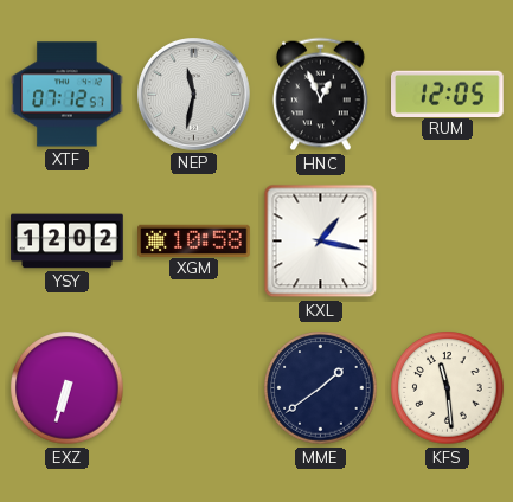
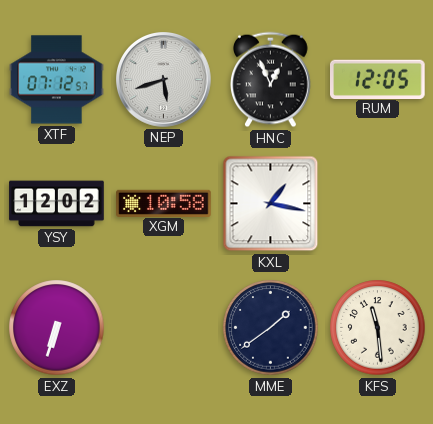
NEP: 11:32 -> 5:42
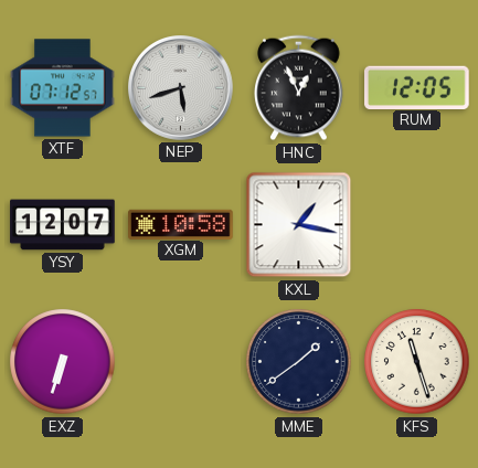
YSY: 12:02 -> 12:07
KFS: 11:29 -> 11:27
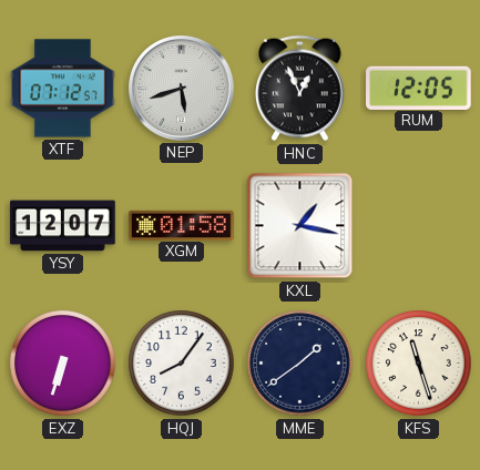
XGM: 10:58 -> 01:58
HQJ: none -> 8:06
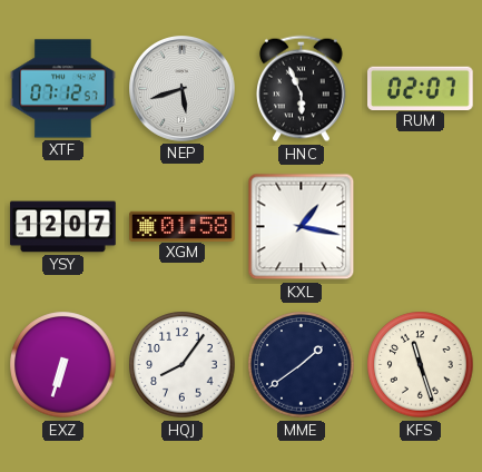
HNC: 12:56 -> 5:56
RUM: 12:05 -> 02:07
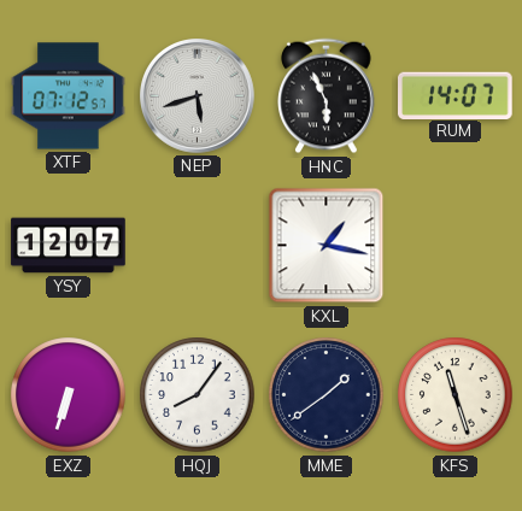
RUM: 02:07 -> 14:07
XGM: 01:58 -> none
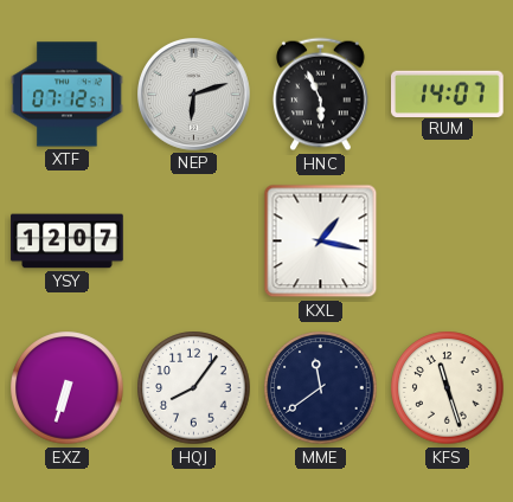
NEP: 5:42 -> 6:12
MME: 1:39 -> 11:39
